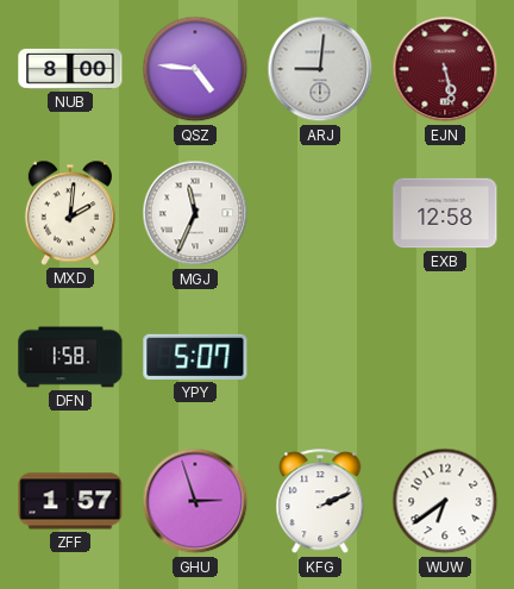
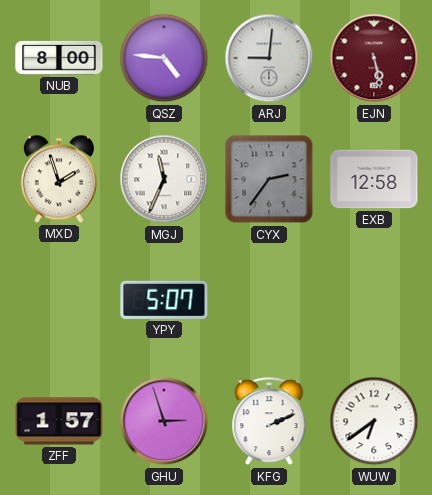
MXD: 2:01 -> 1:57
CYX: none -> 2:36
DFN: 1:58 -> none
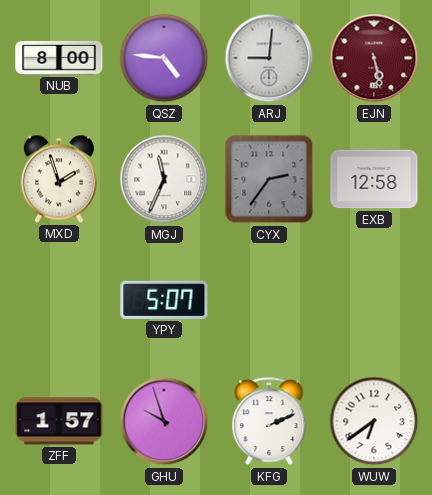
GHU: 2:57 -> 9:57
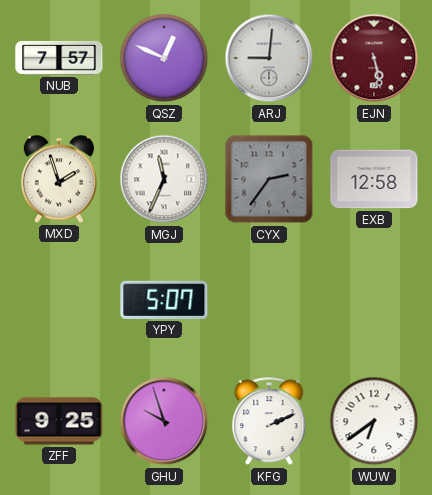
NUB: 8:00 -> 7:57
QSZ: 4:46 -> 12:49
ZFF: 1:57 -> 9:25
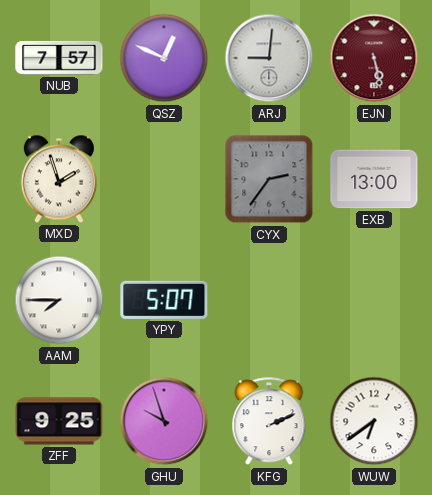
MGJ: 11:34 -> none
EXB: 12:58 -> 13:00
AAM: none -> 7:45
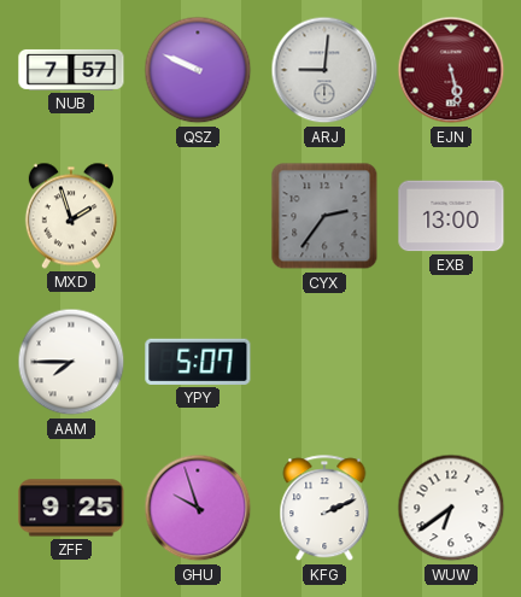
QSZ: 12:49 -> 9:49
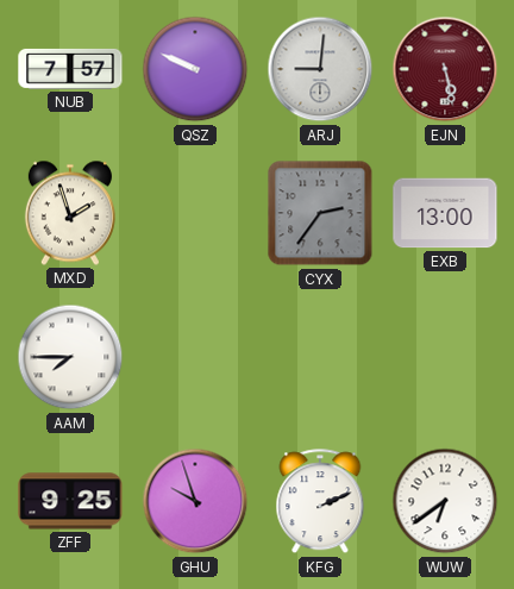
YPY: 5:07 -> none
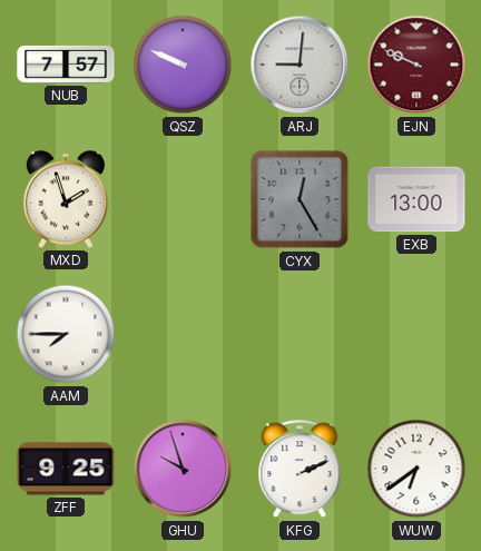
EJN: 5:28 -> 9:49
CYX: 2:36 -> 12:25
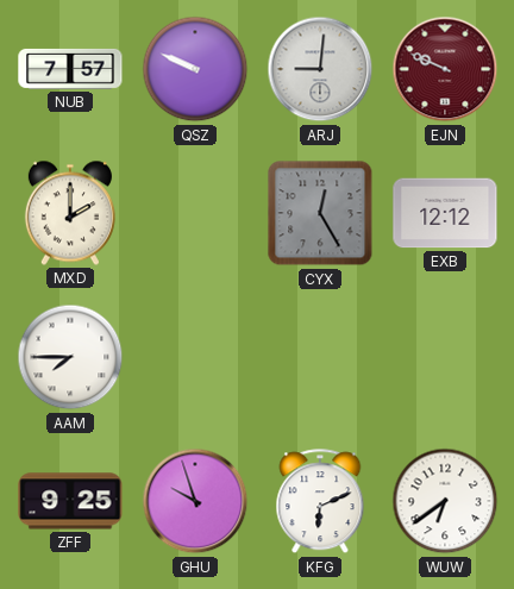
MXD: 1:57 -> 2:00
EXB: 13:00 -> 12:12
KFG: 2:11 -> 6:11
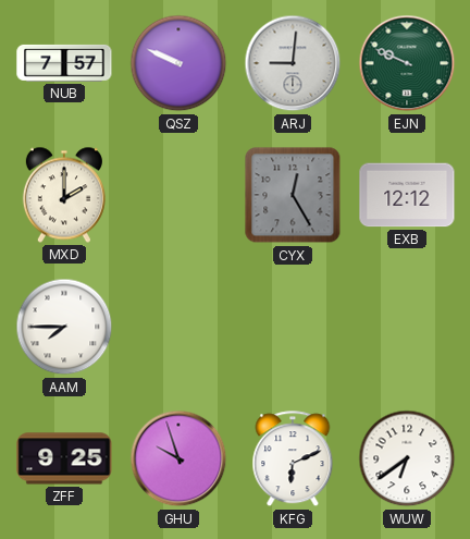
EJN dial: burgundy -> green
